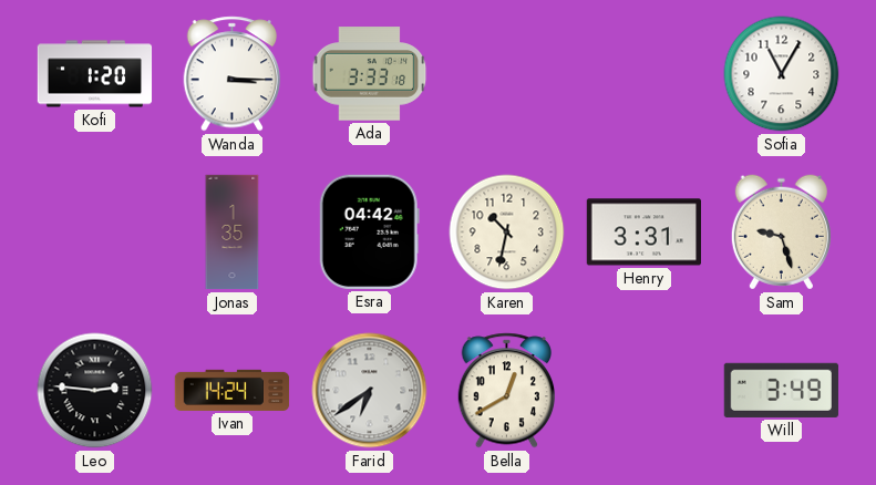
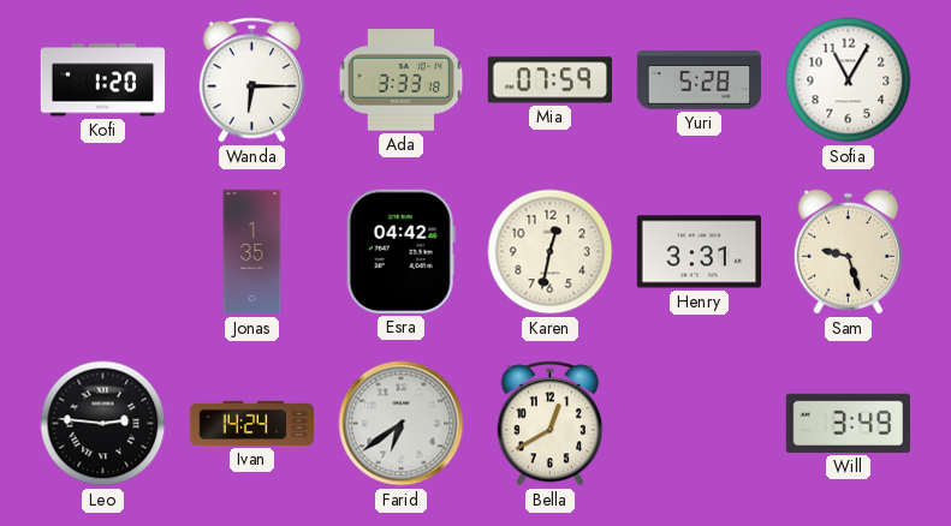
Wanda: 3:15 -> 6:15
Mia: none -> 07:59
Yuri: none -> 5:28
Karen: 10:32 -> 12:32
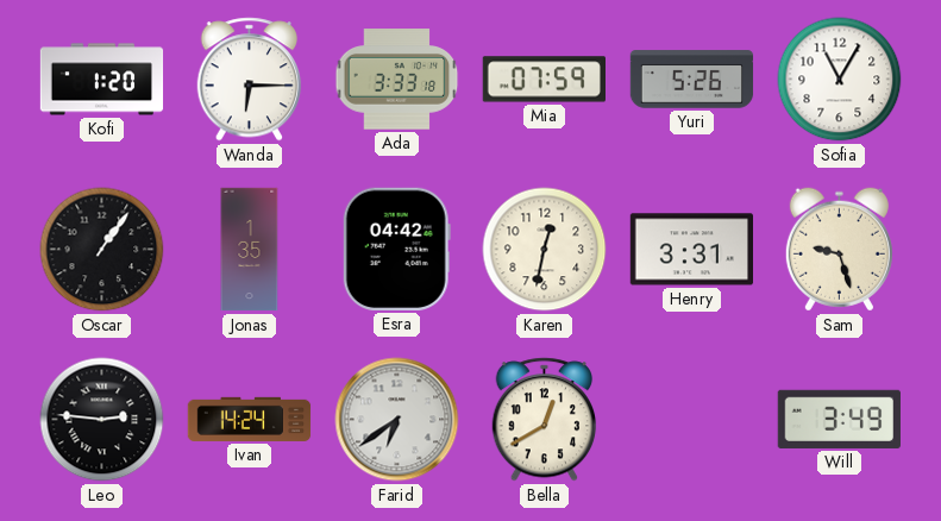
Yuri: 5:28 -> 5:26
Oscar: none -> 1:06
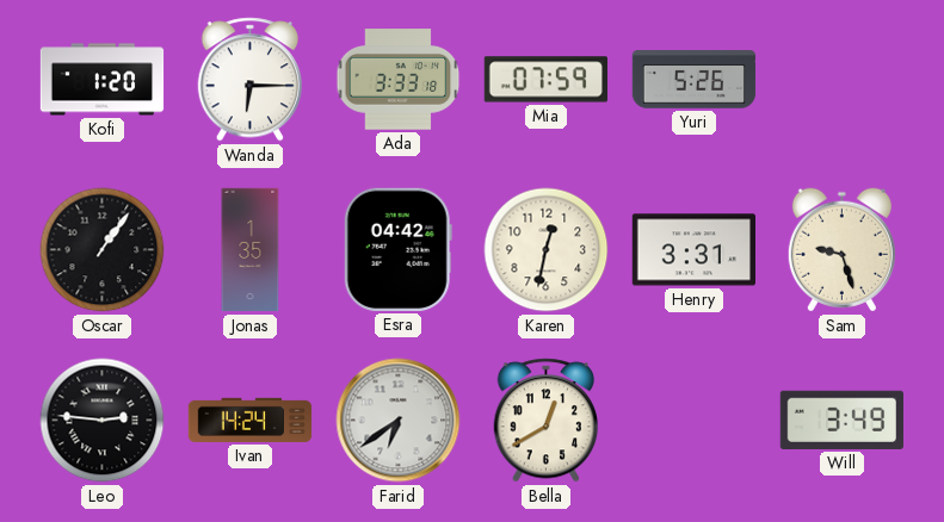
Sofia: 11:05 -> none
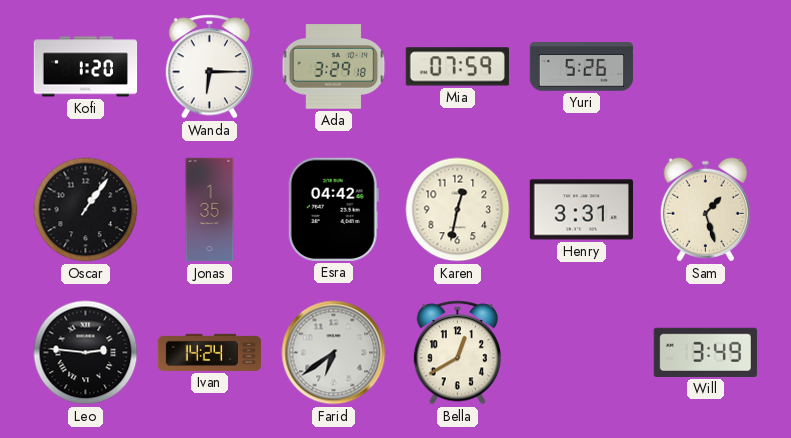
Ada: 3:33 -> 3:29
Sam: 9:27 -> 1:27
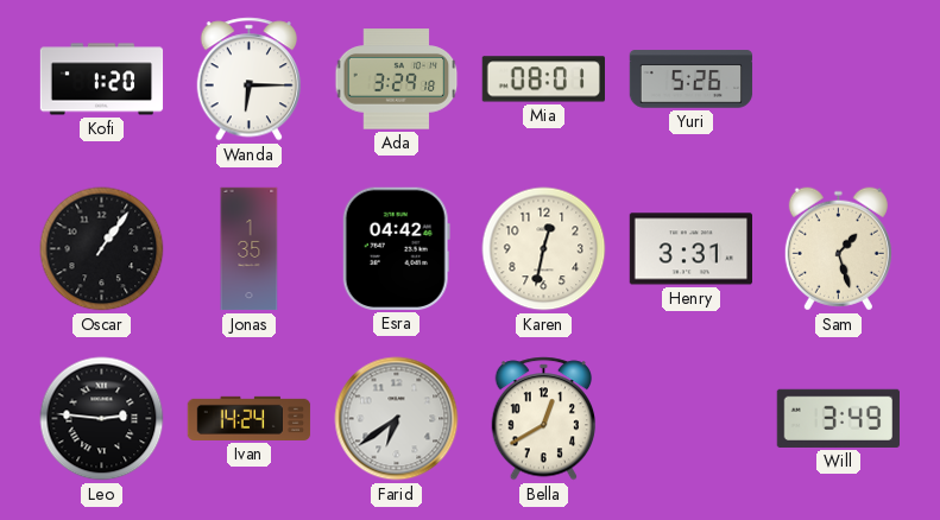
Mia: 07:59 -> 08:01
